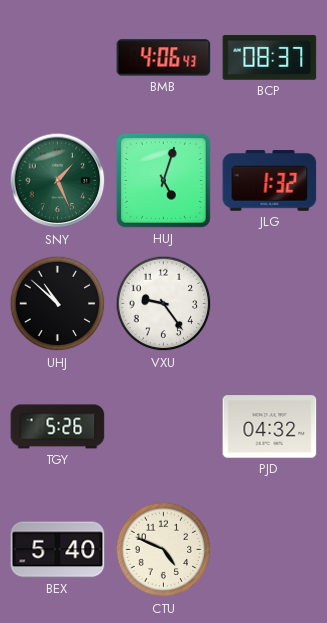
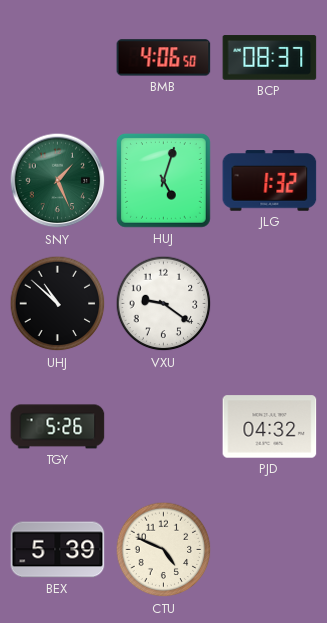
BMB: 4:06:43 -> 4:06:50
VXU: 9:24 -> 9:21
BEX: 5:40 -> 5:39
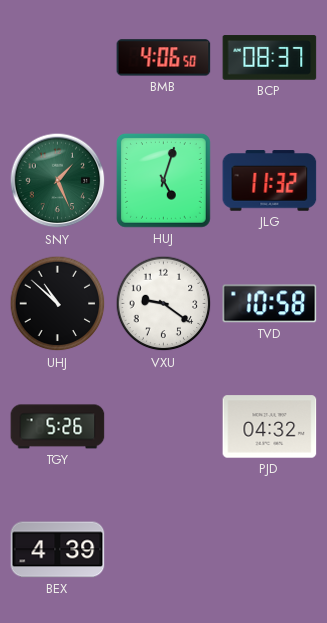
JLG: 1:32 -> 11:32
TVD: none -> 10:58
BEX: 5:39 -> 4:39
CTU: 4:49 -> none
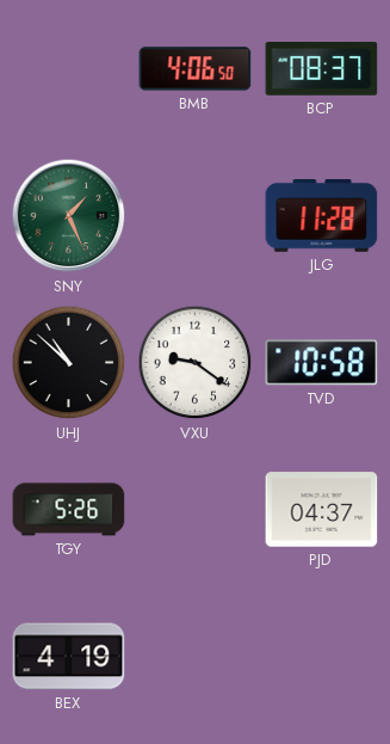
HUJ: 5:03 -> none
JLG: 11:32 -> 11:28
PJD: 04:32 -> 04:37
BEX: 4:39 -> 4:19
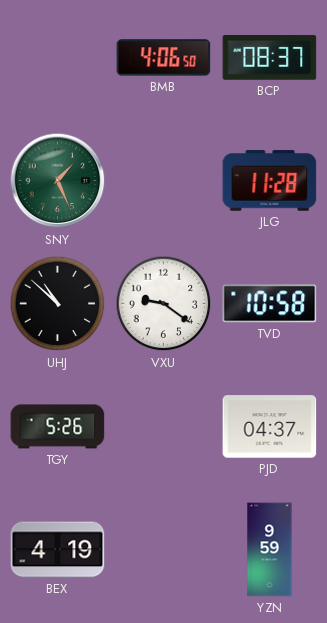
YZN: none -> 9:59
